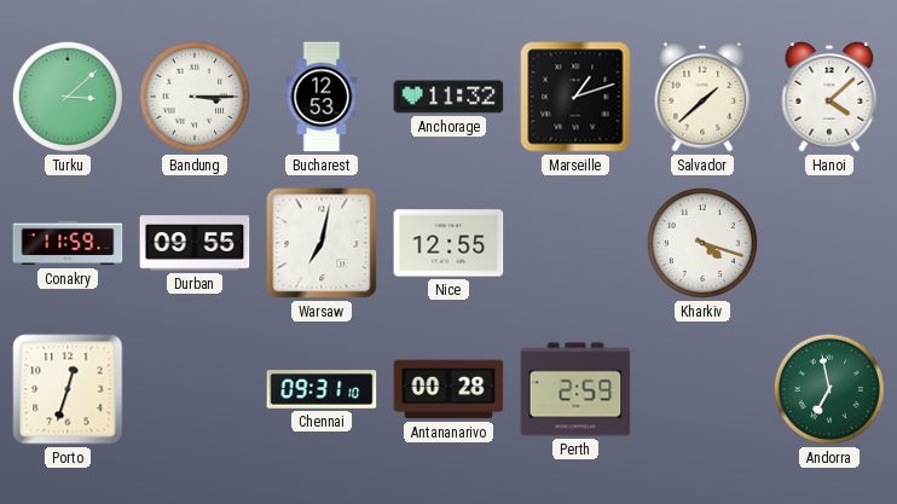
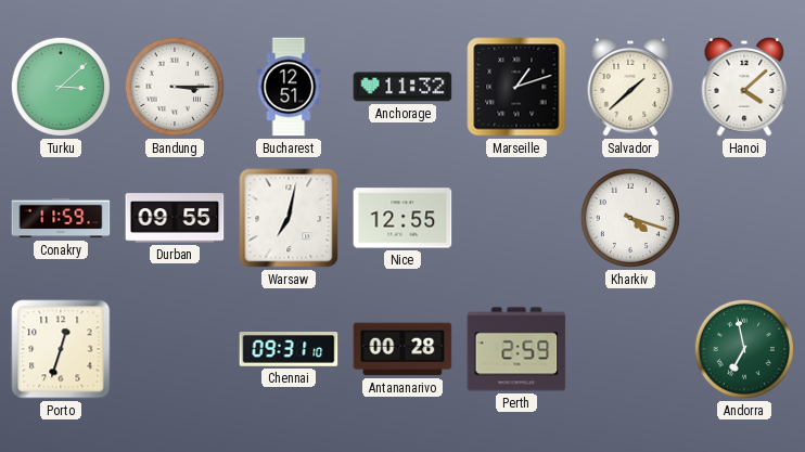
Bucharest: 12:53 -> 12:51
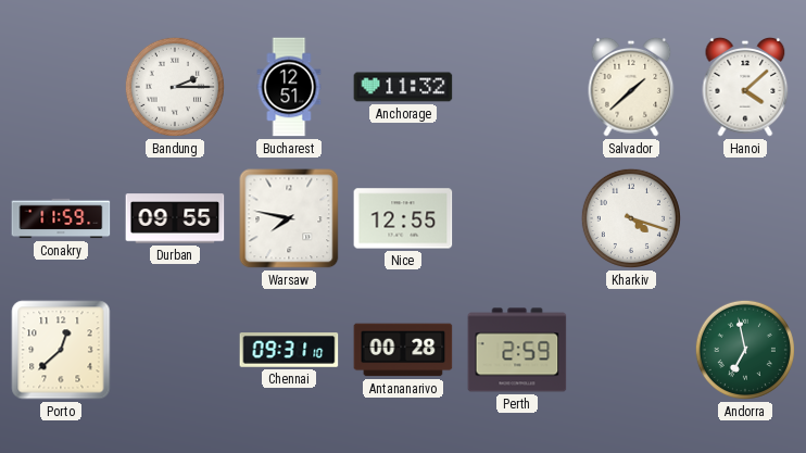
Turku: 3:08 -> none
Bandung: 3:15 -> 2:15
Marseille: 1:12 -> none
Warsaw: 7:02 -> 7:47
Porto: 12:33 -> 12:38
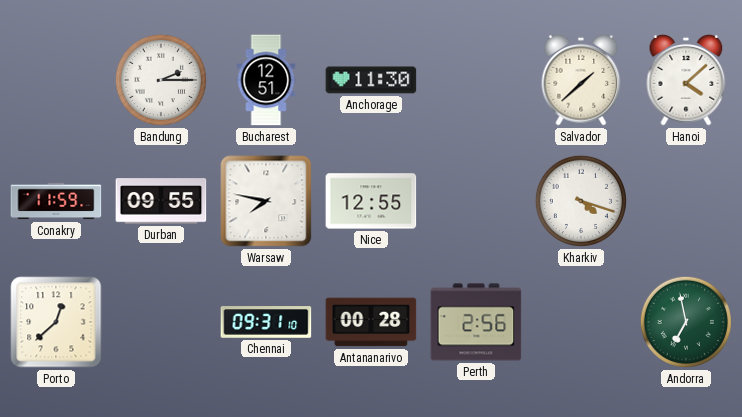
Anchorage: 11:32 -> 11:30
Perth: 2:59 -> 2:56
